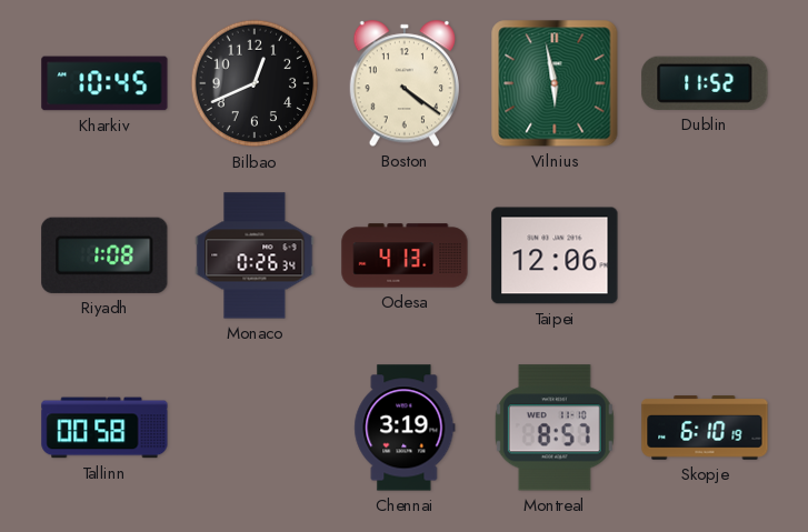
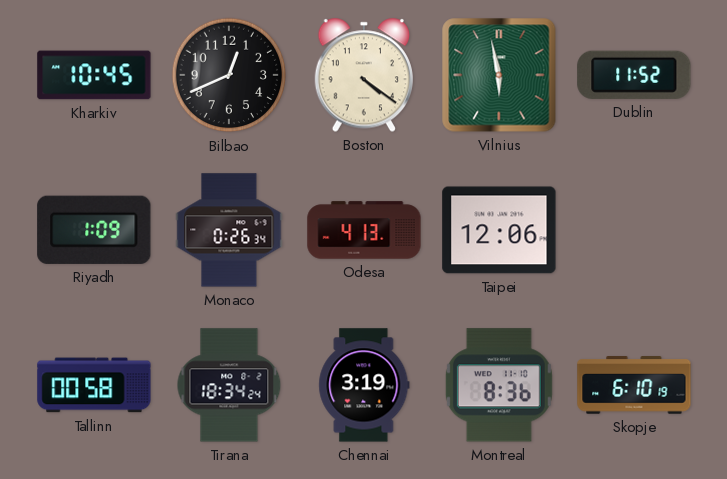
Riyadh: 1:08 -> 1:09
Tirana: none -> 18:34
Montreal: 8:57 -> 8:36
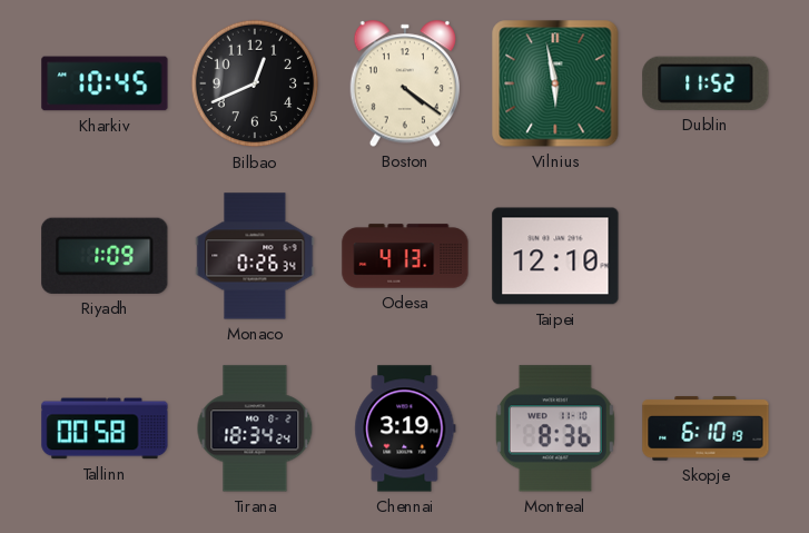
Taipei: 12:06 -> 12:10
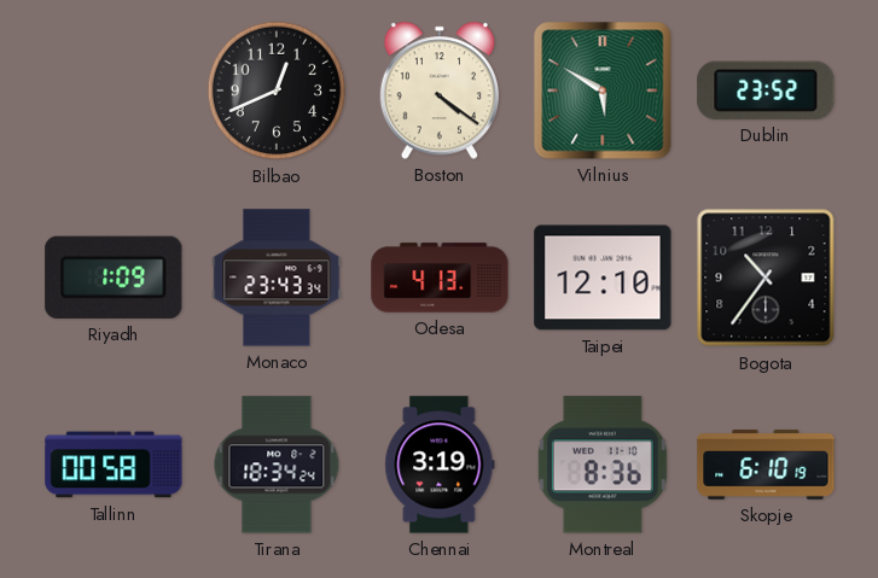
Kharkiv: 10:45 -> none
Vilnius: 5:58 -> 5:50
Dublin: 11:52 -> 23:52
Monaco: 0:26 -> 23:43
Bogota: none -> 10:36
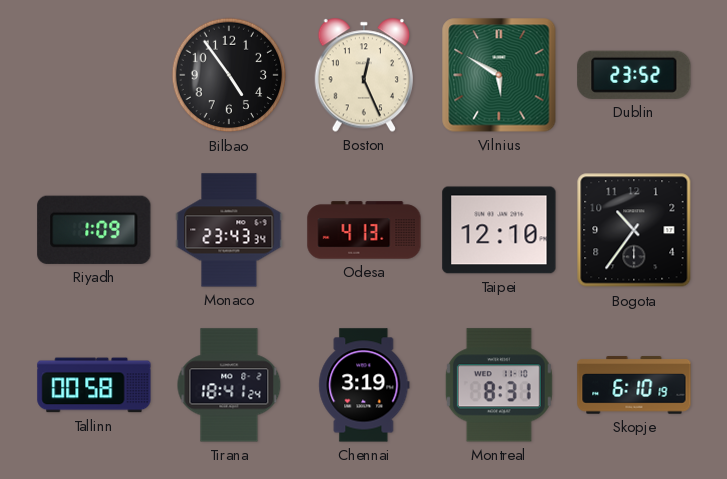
Bilbao: 12:41 -> 4:54
Boston: 4:21 -> 12:26
Tirana: 18:34 -> 18:41
Montreal: 8:36 -> 8:31
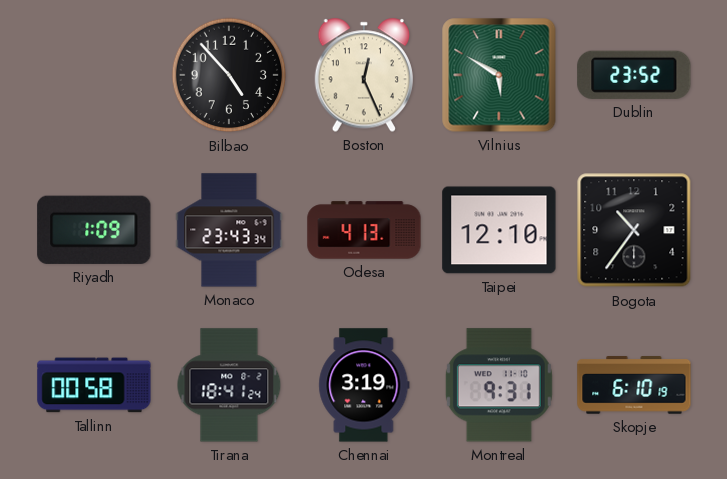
Bilbao: 4:54 -> 4:53
Montreal: 8:31 -> 9:31
